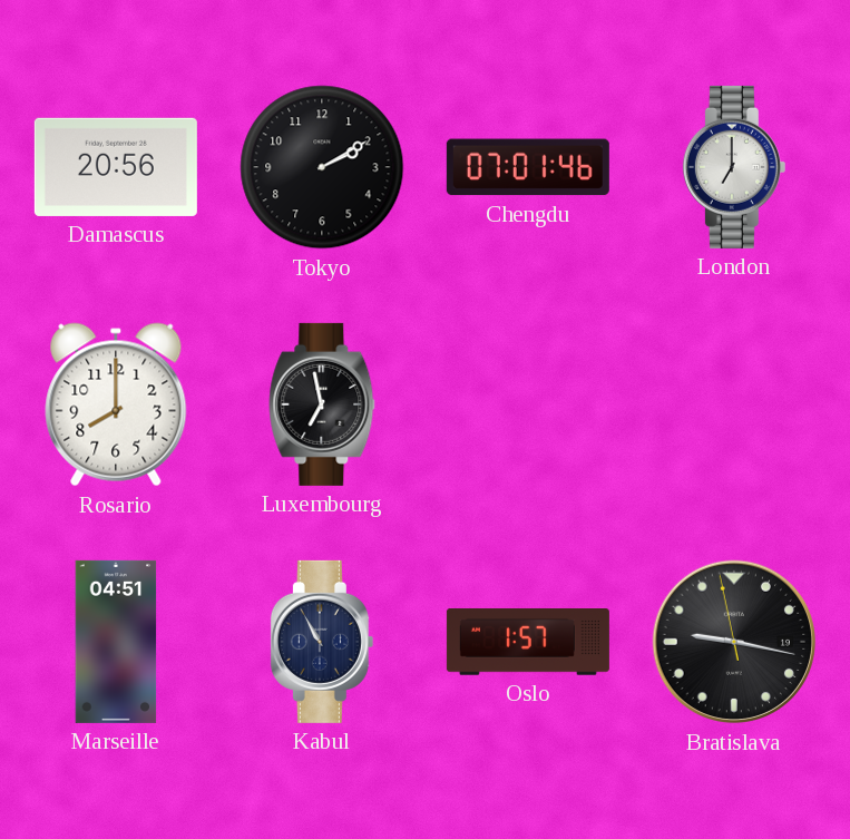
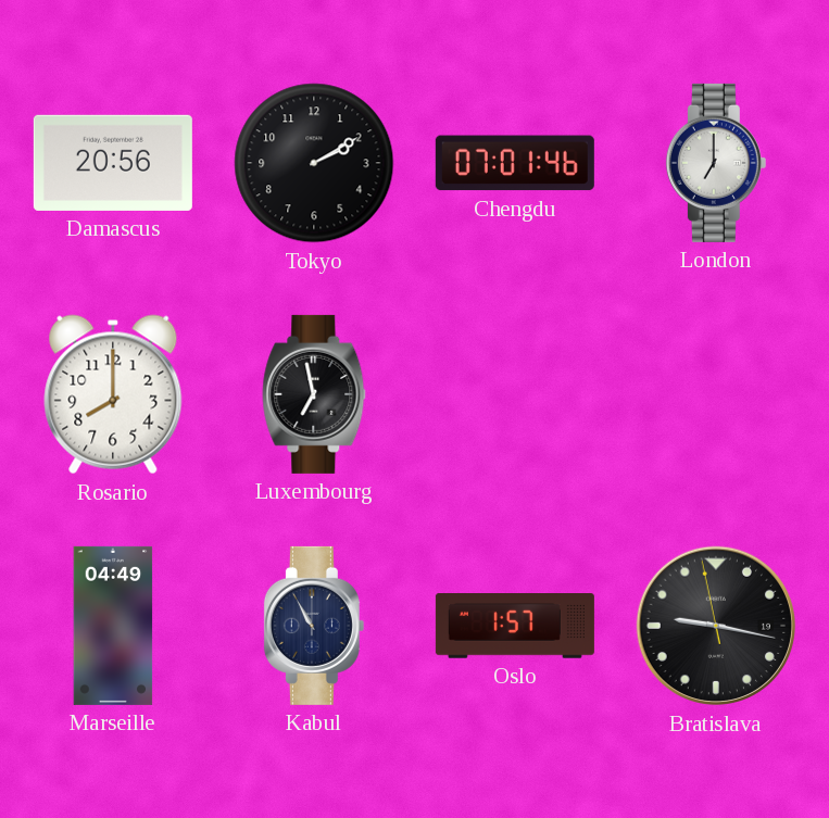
Marseille: 04:51 -> 04:49
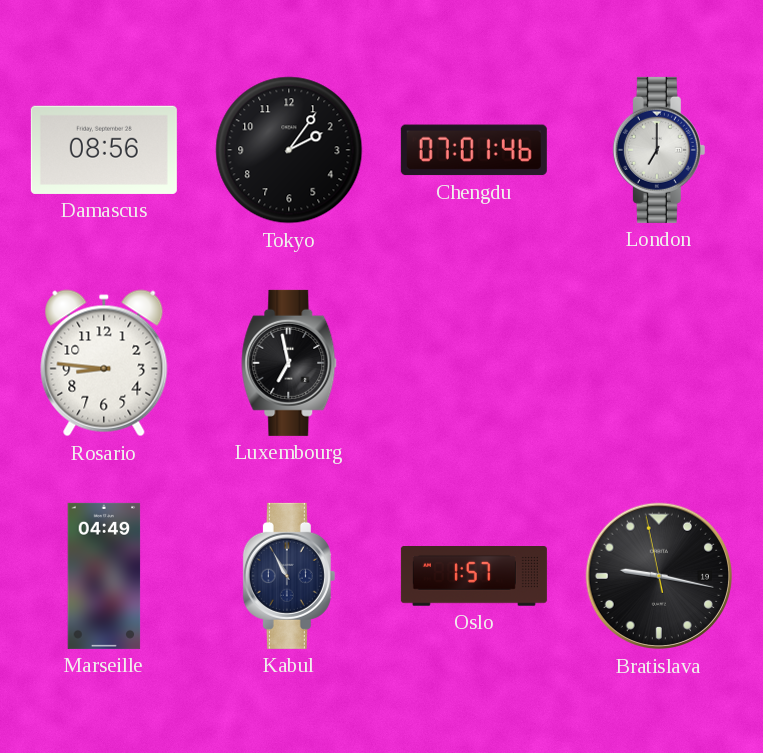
Damascus: 20:56 -> 08:56
Tokyo: 2:10 -> 2:06
Rosario: 8:00 -> 8:46
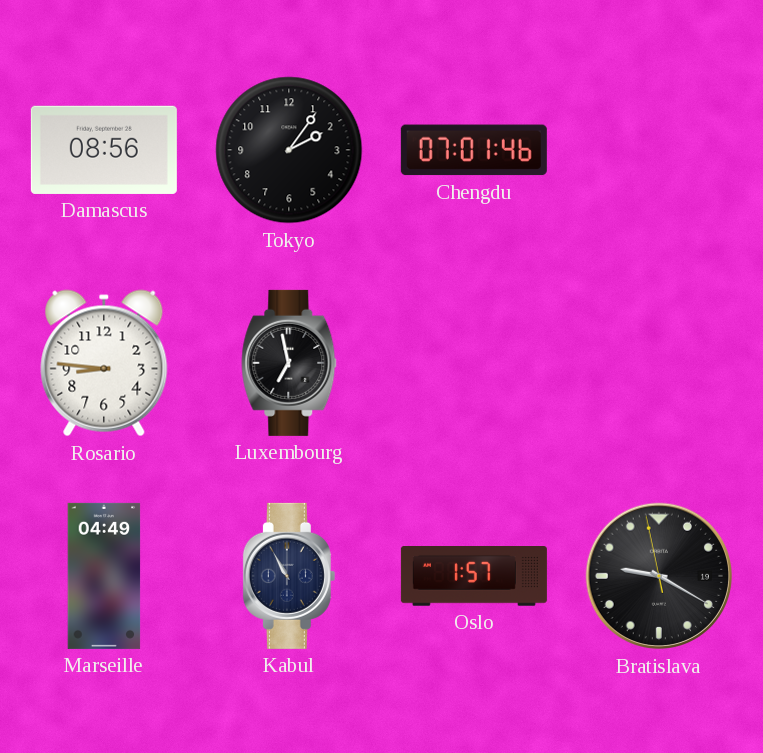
London: 7:00 -> none
Bratislava: 9:16 -> 9:19
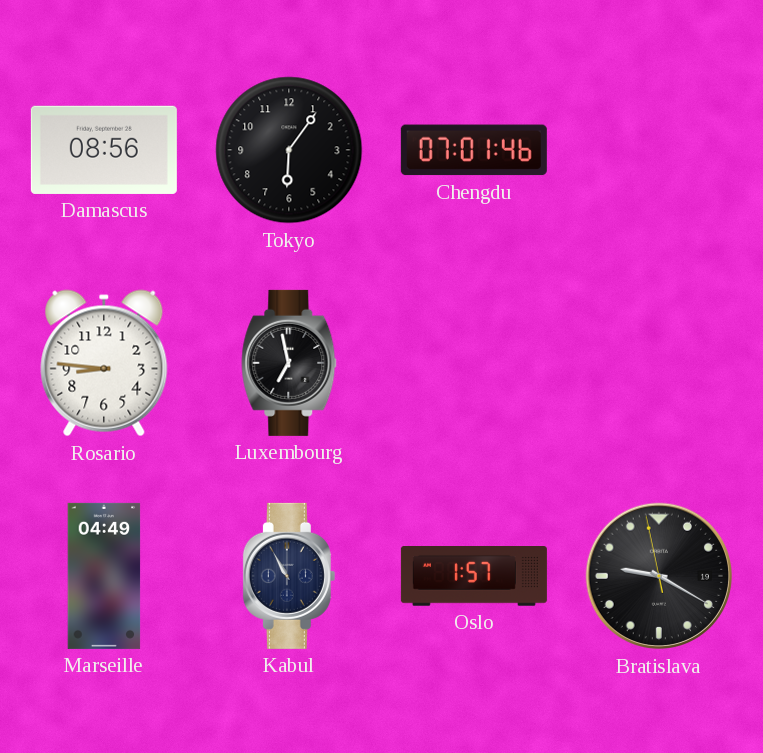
Tokyo: 2:06 -> 6:06
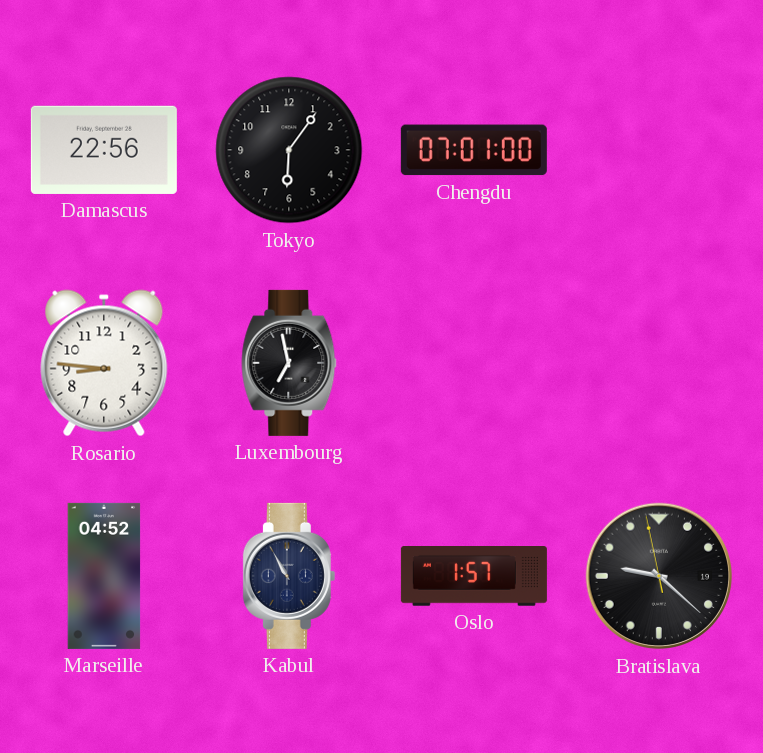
Damascus: 08:56 -> 22:56
Chengdu: 07:01:46 -> 07:01:00
Marseille: 04:49 -> 04:52
Bratislava: 9:19 -> 9:21
